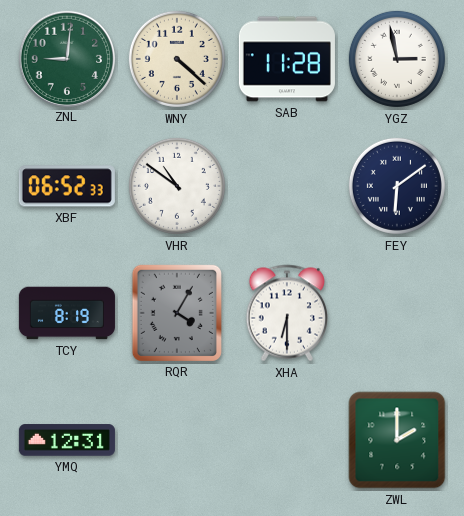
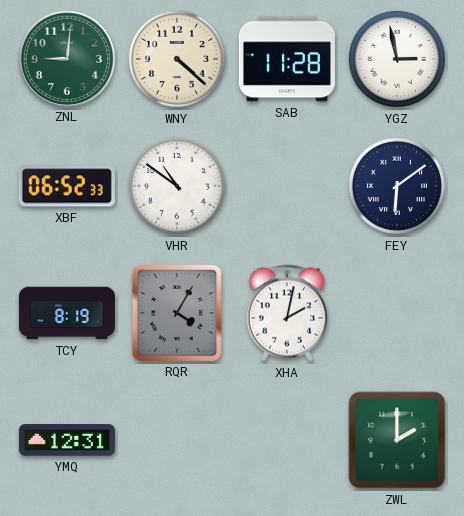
XHA: 6:30 -> 2:02
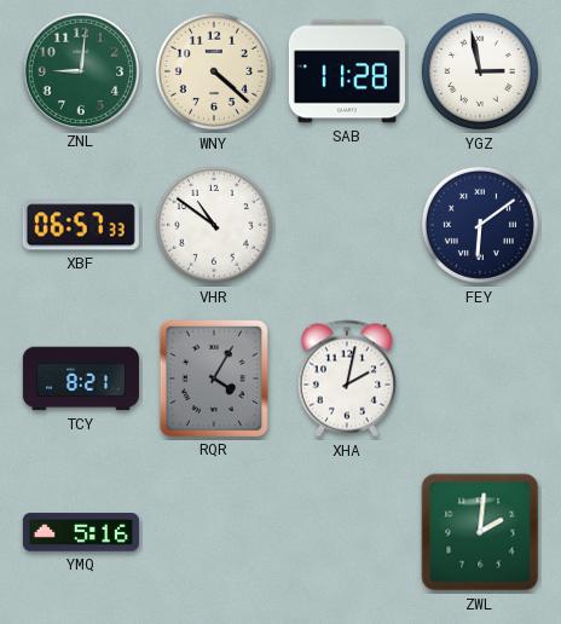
XBF: 06:52 -> 06:57
TCY: 8:19 -> 8:21
YMQ: 12:31 -> 5:16
ZWL: 2:00 -> 2:01
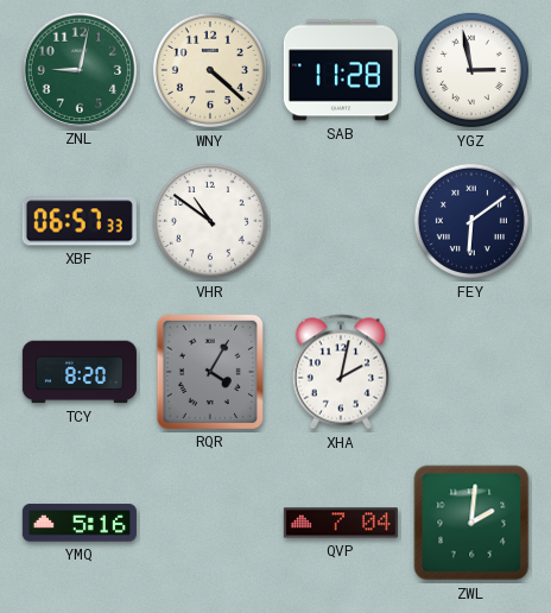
ZNL: 9:01 -> 9:02
TCY: 8:21 -> 8:20
QVP: none -> 7:04
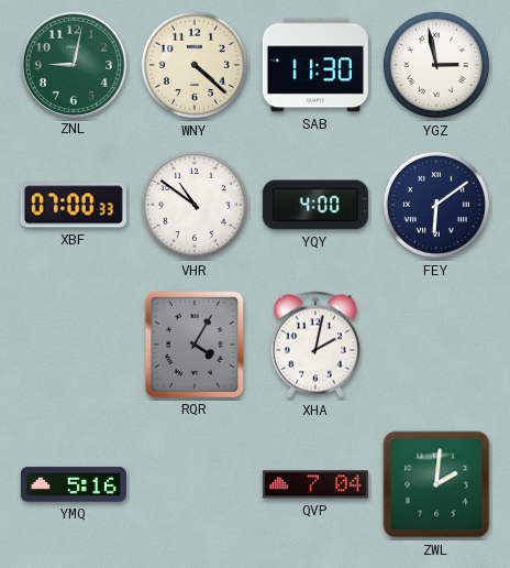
SAB: 11:28 -> 11:30
XBF: 06:57 -> 07:00
YQY: none -> 4:00
TCY: 8:20 -> none
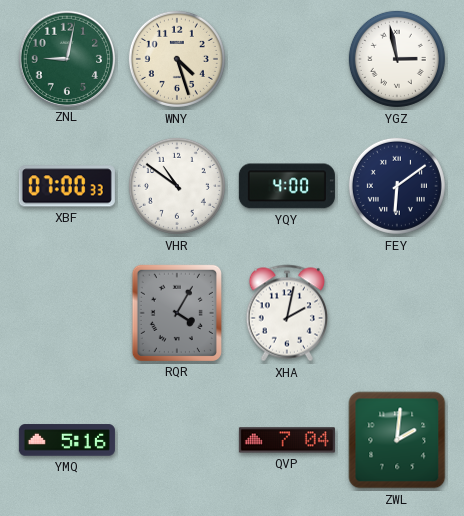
WNY: 4:22 -> 4:27
SAB: 11:30 -> none
